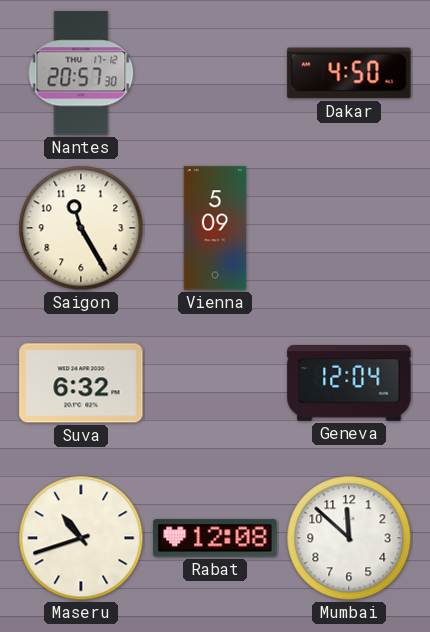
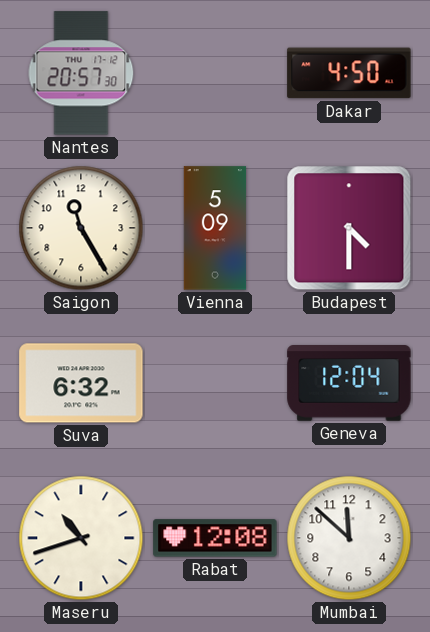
Budapest: none -> 4:30
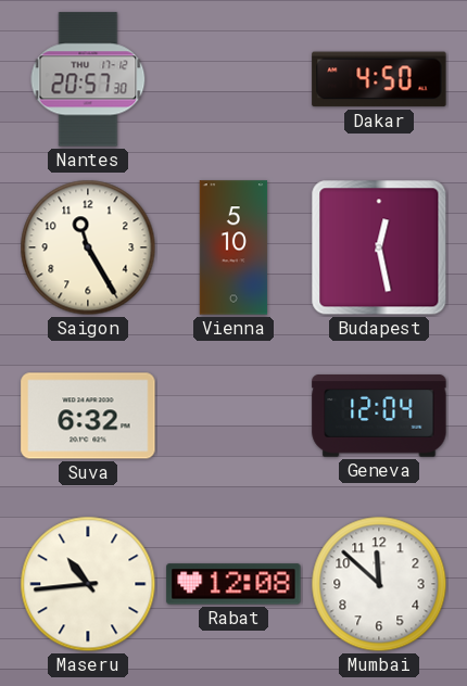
Vienna: 5:09 -> 5:10
Budapest: 4:30 -> 12:28
Maseru: 10:42 -> 10:44
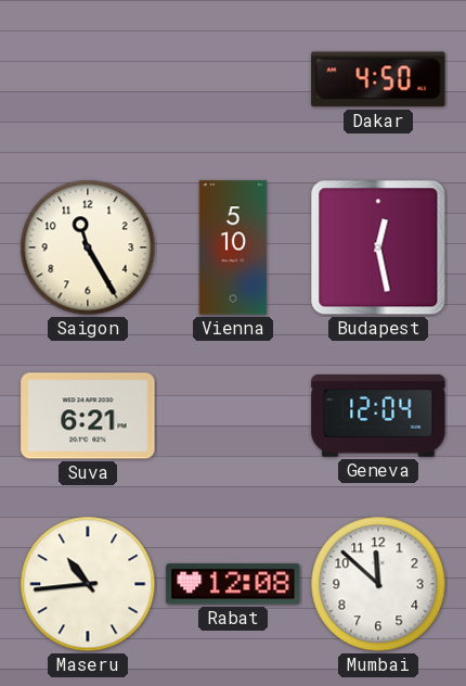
Nantes: 20:57 -> none
Suva: 6:32 -> 6:21
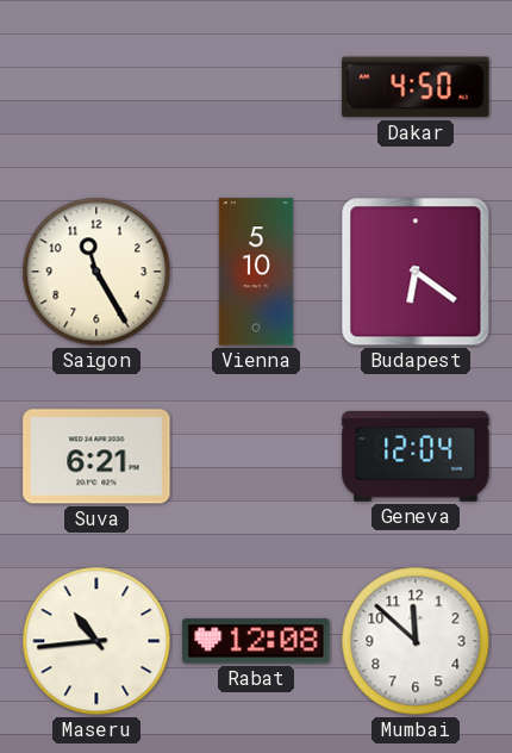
Budapest: 12:28 -> 6:21
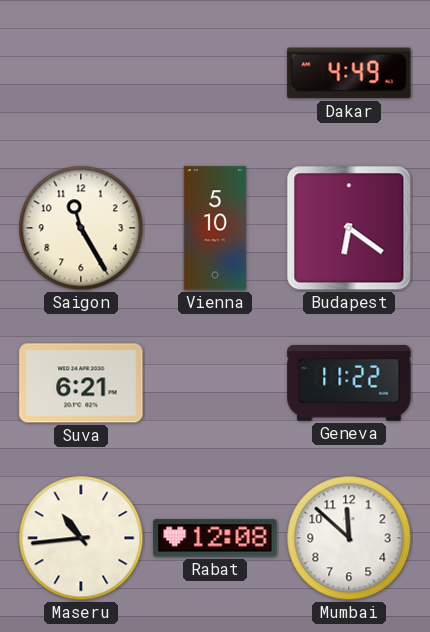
Dakar: 4:50 -> 4:49
Geneva: 12:04 -> 11:22
